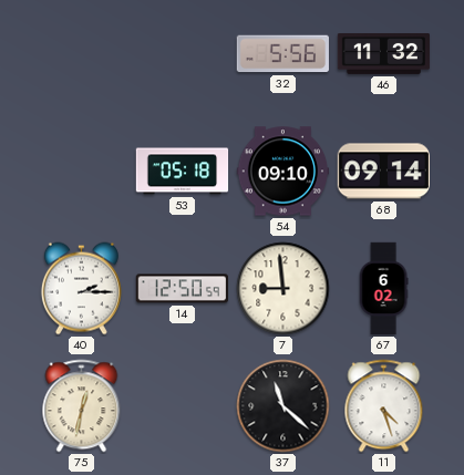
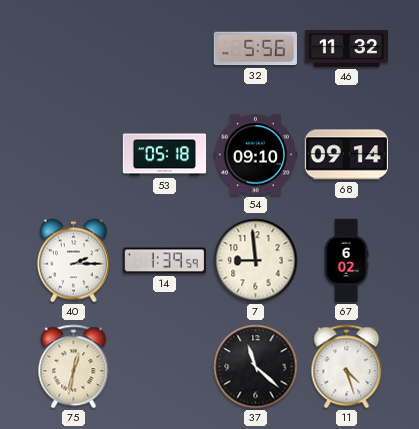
14: 12:50 -> 1:39
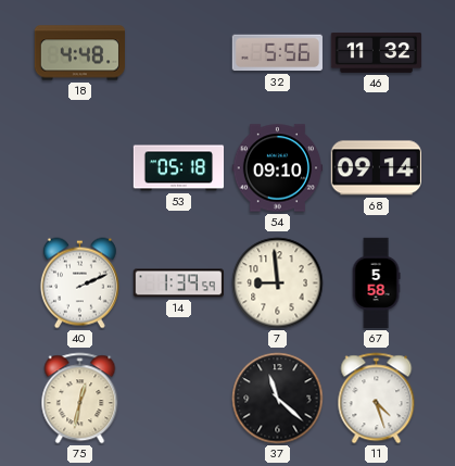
18: none -> 4:48
40: 2:15 -> 2:11
67: 6:02 -> 5:58
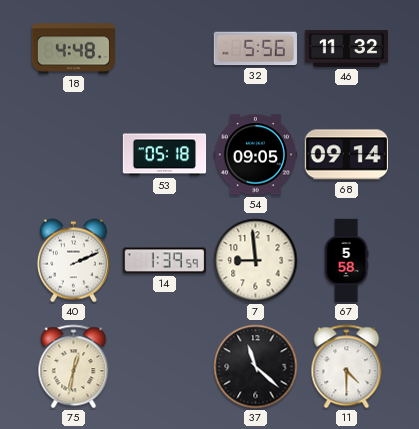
54: 09:10 -> 09:05
11: 4:27 -> 4:30
